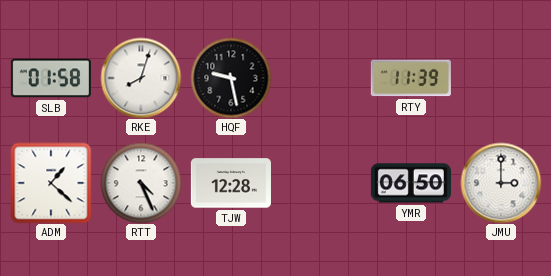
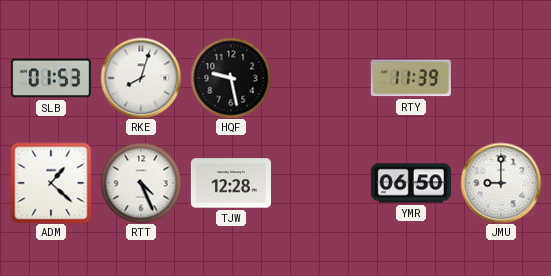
SLB: 01:58 -> 01:53
JMU: 3:00 -> 9:00
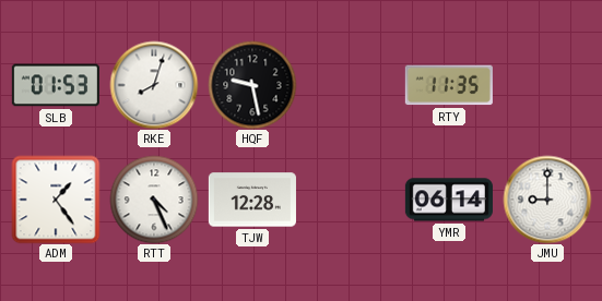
RTY: 11:39 -> 11:35
ADM: 1:22 -> 1:24
YMR: 06:50 -> 06:14
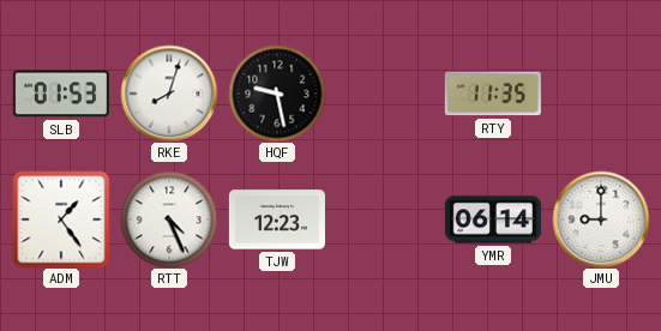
TJW: 12:28 -> 12:23
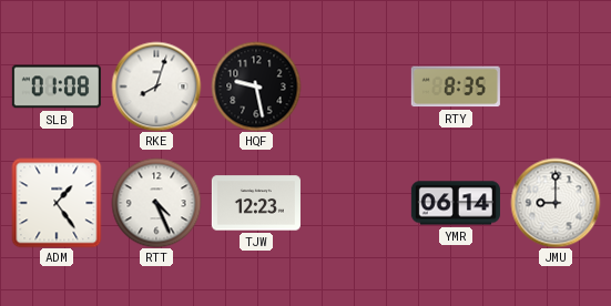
SLB: 01:53 -> 01:08
RTY: 11:35 -> 8:35
